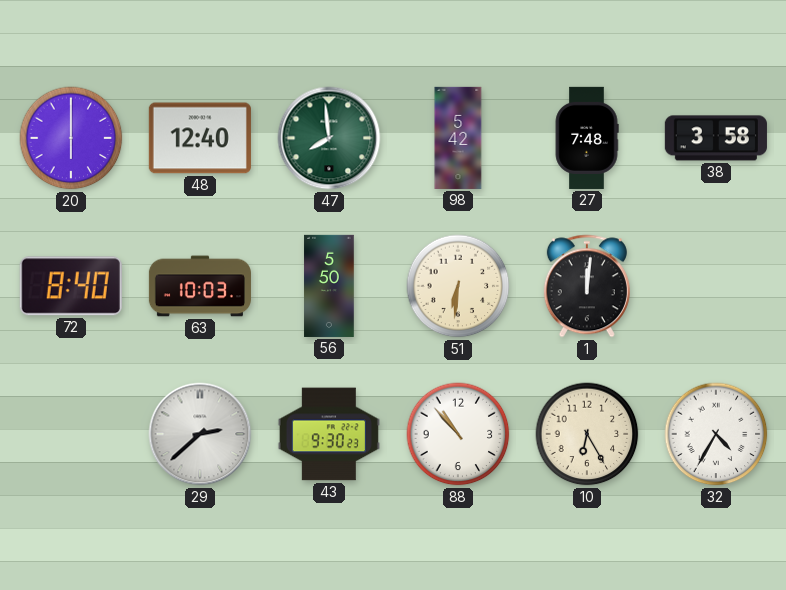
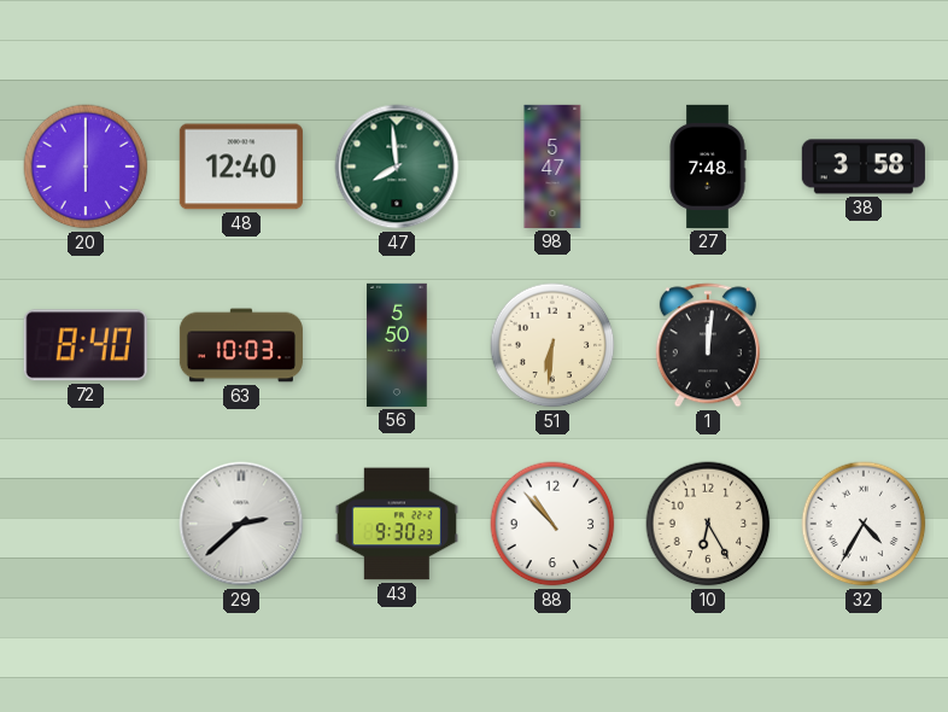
98: 5:42 -> 5:47
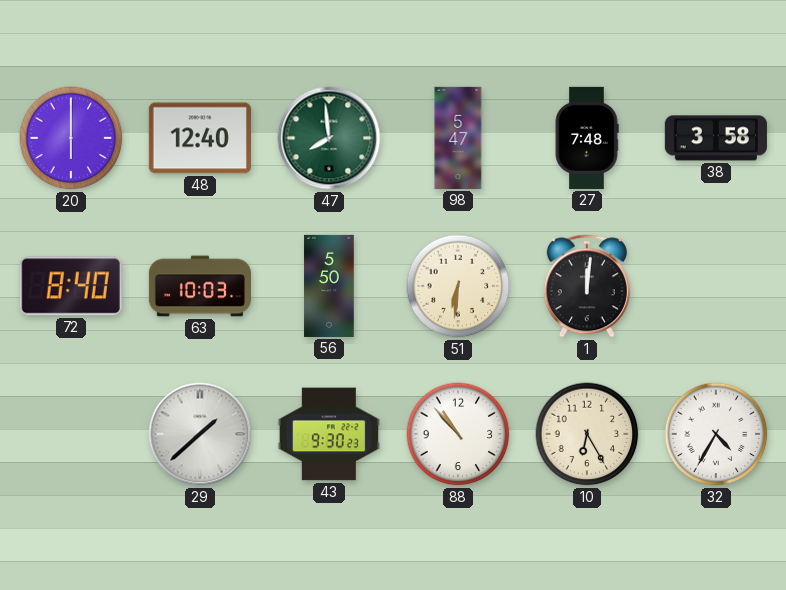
29: 2:38 -> 1:38
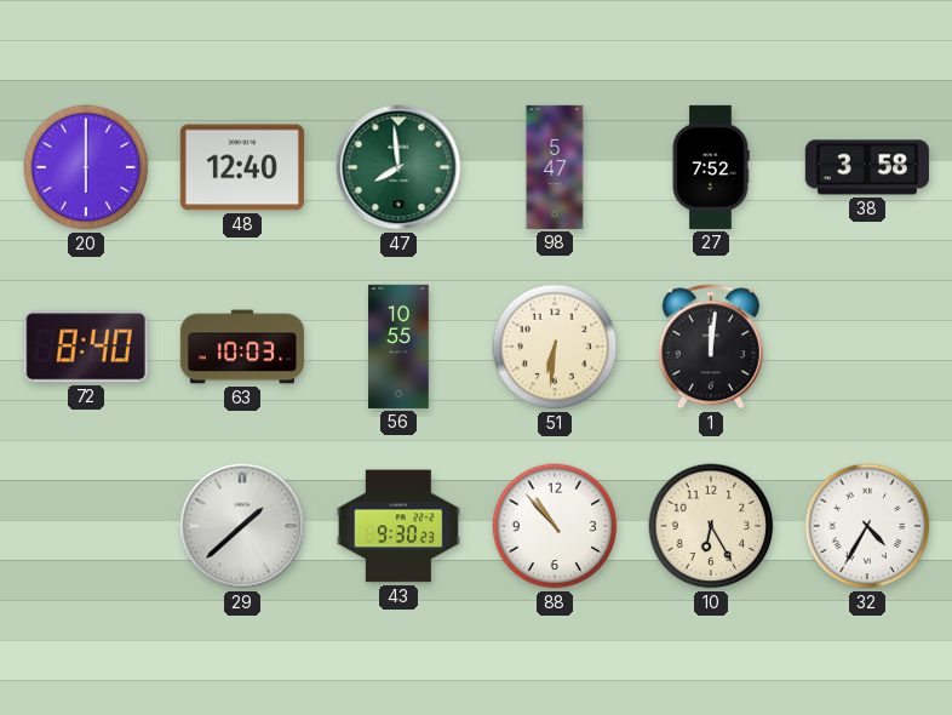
27: 7:48 -> 7:52
56: 5:50 -> 10:55
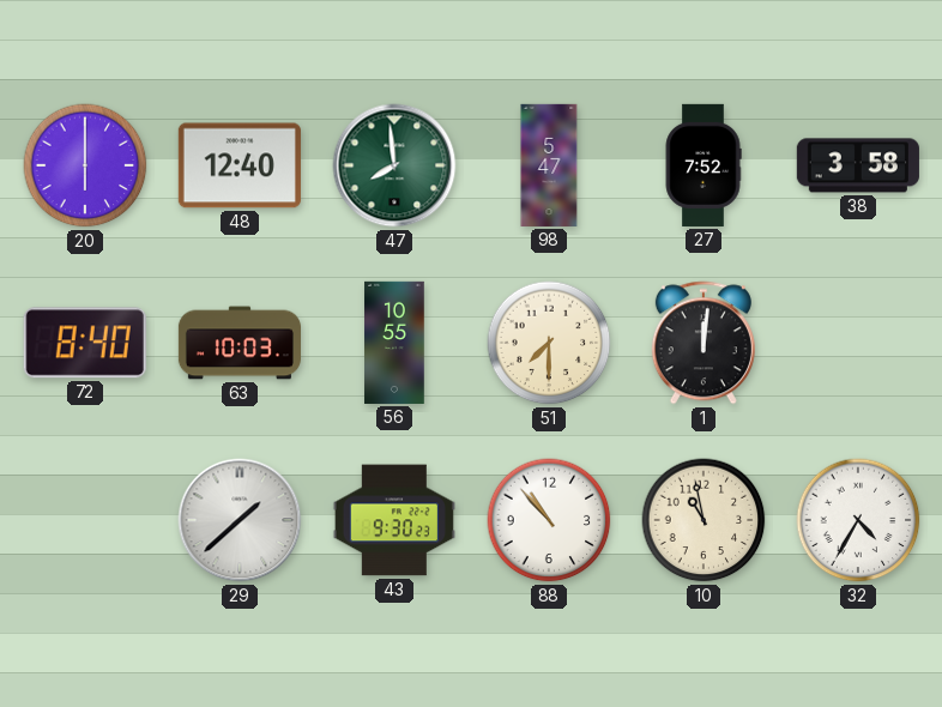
51: 6:31 -> 7:30
10: 6:25 -> 10:58
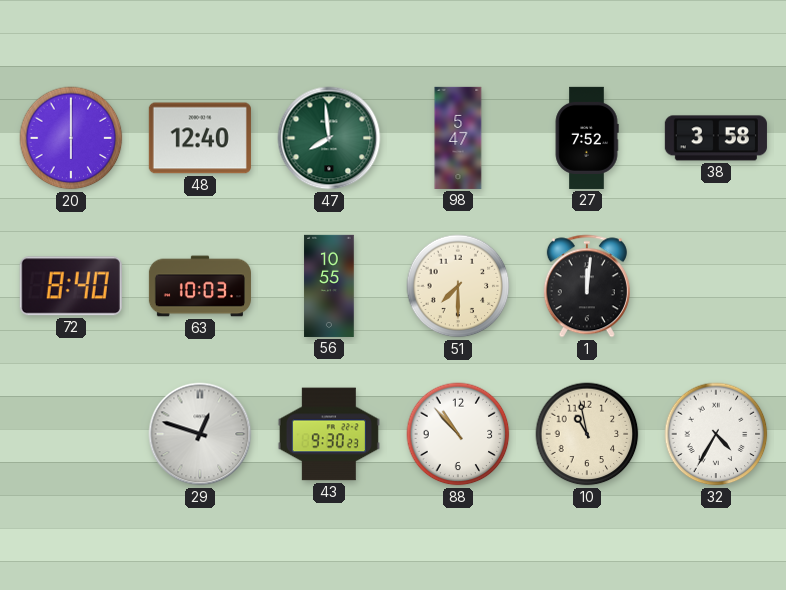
29: 1:38 -> 12:48
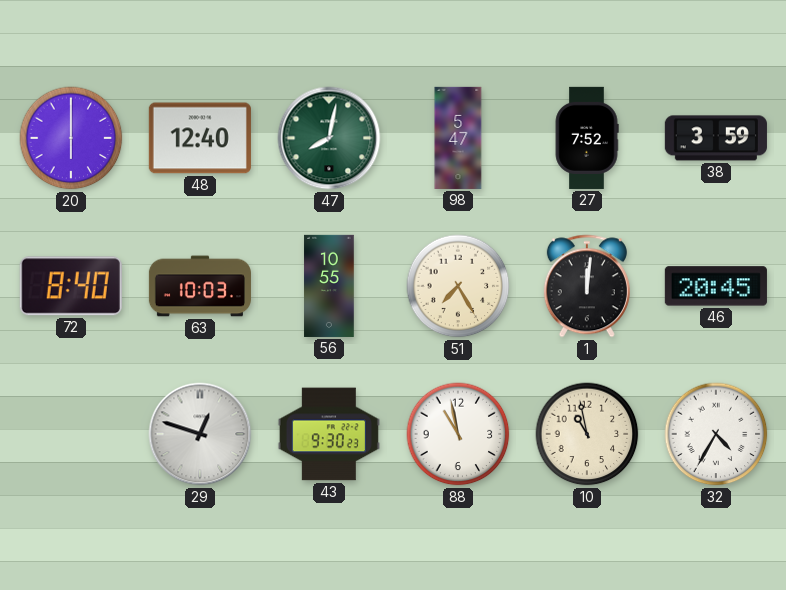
47: 7:59 -> 8:02
38: 3:58 -> 3:59
51: 7:30 -> 7:25
46: none -> 20:45
88: 10:53 -> 10:58
